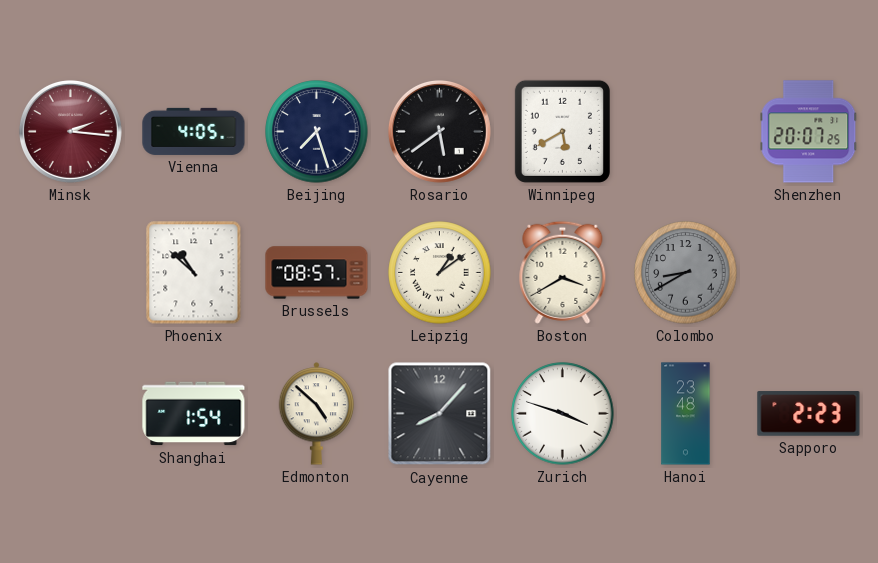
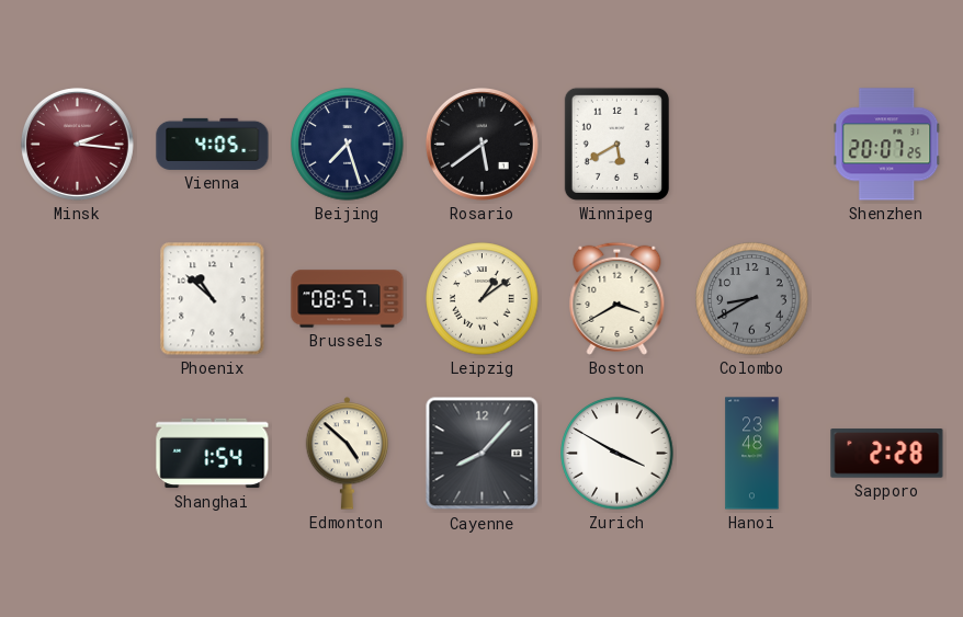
Zurich: 3:48 -> 3:50
Sapporo: 2:23 -> 2:28
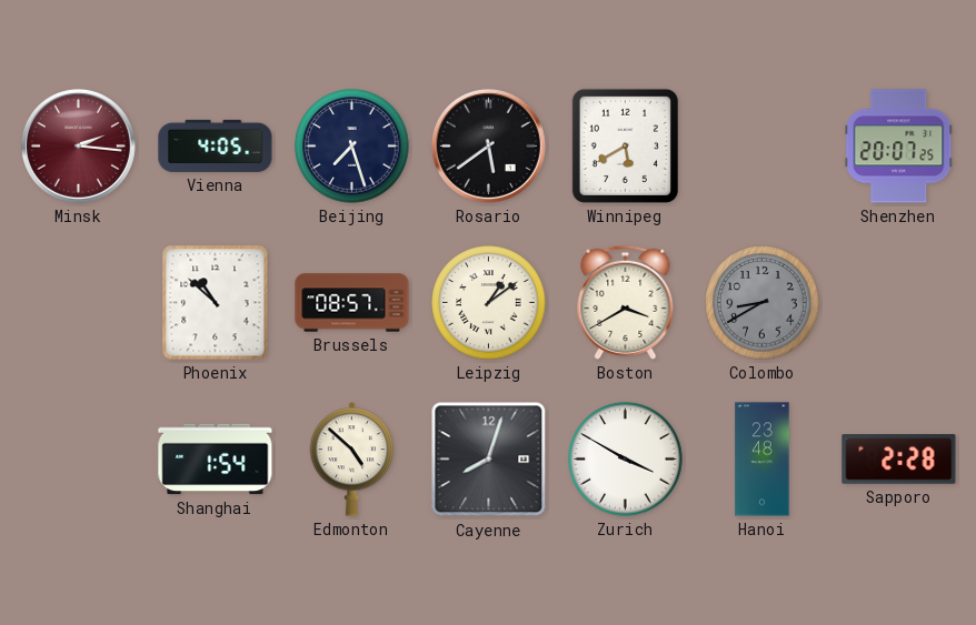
Cayenne: 8:07 -> 8:03
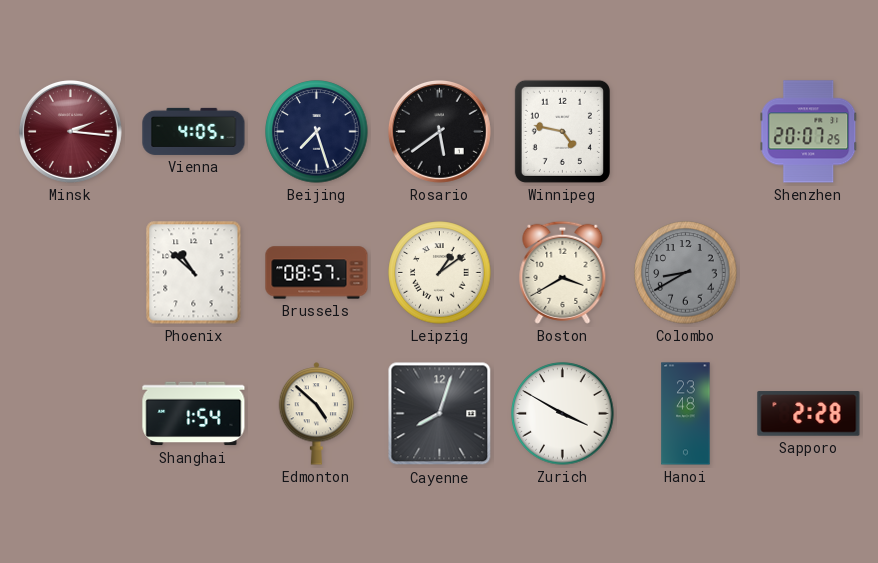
Winnipeg: 5:40 -> 4:47
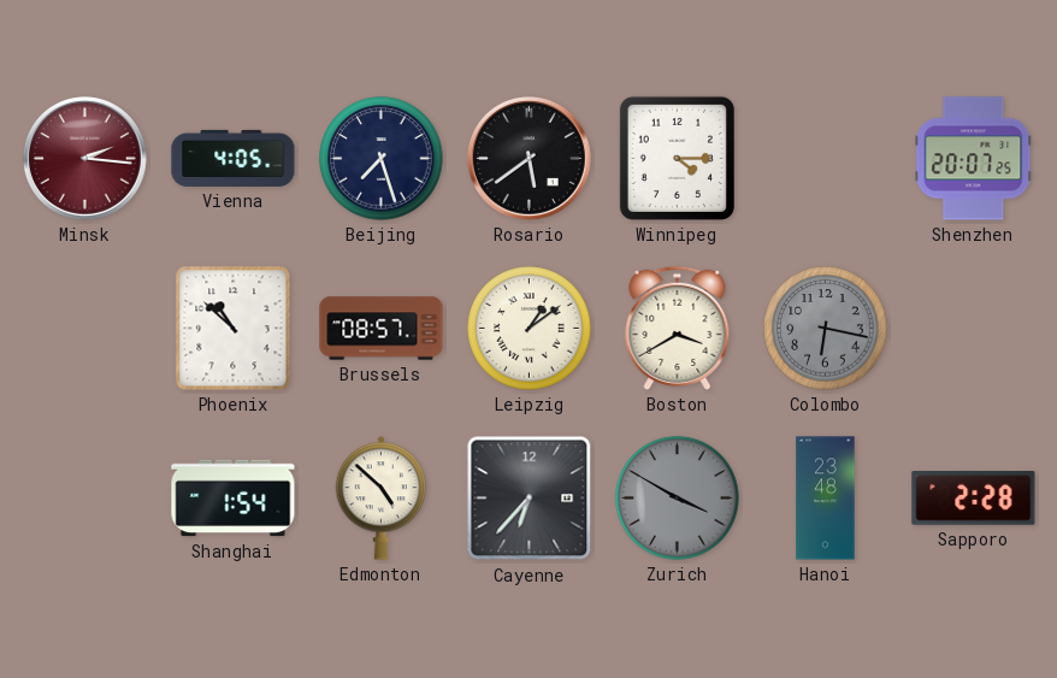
Winnipeg: 4:47 -> 4:15
Colombo: 8:40 -> 6:17
Cayenne: 8:03 -> 6:37
Zurich dial: white -> grey
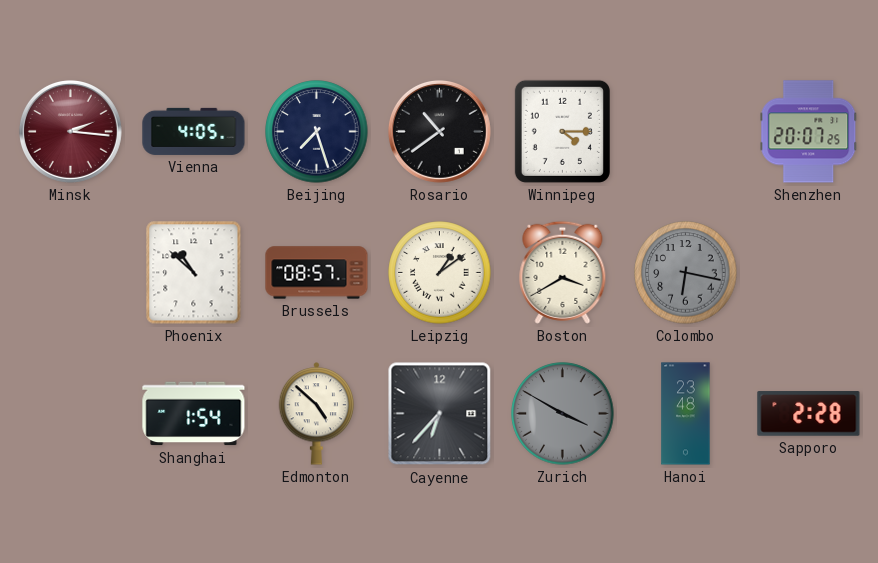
Rosario: 5:39 -> 10:39
